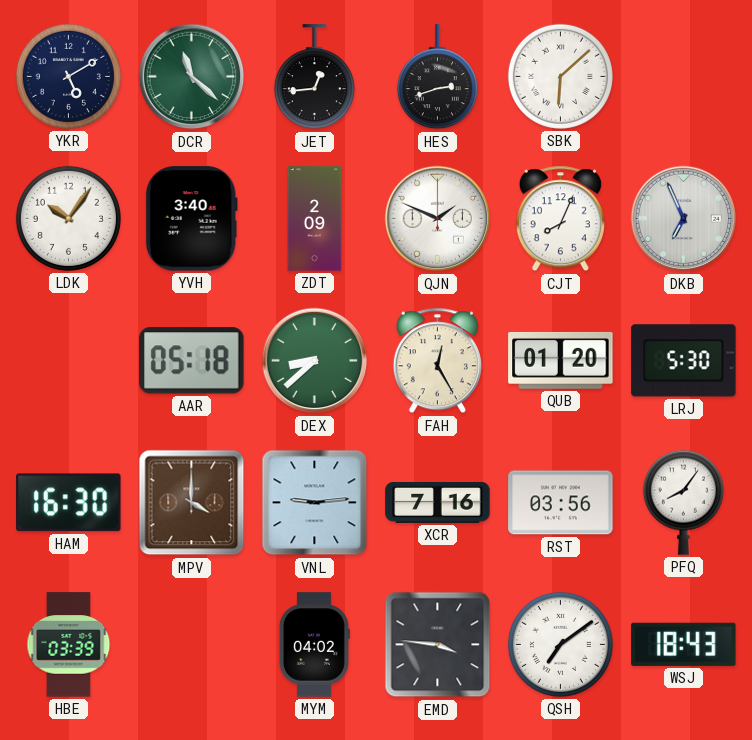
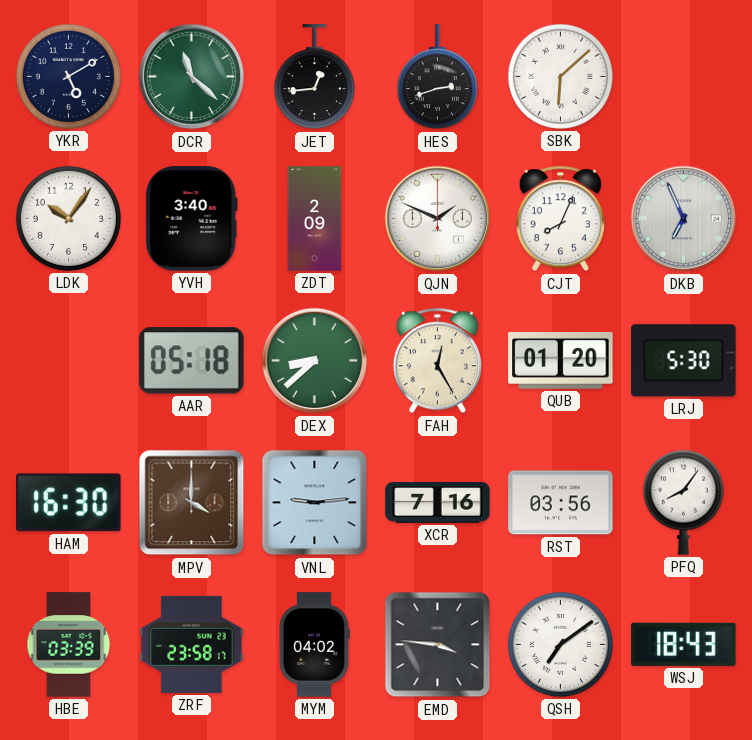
ZRF: none -> 23:58
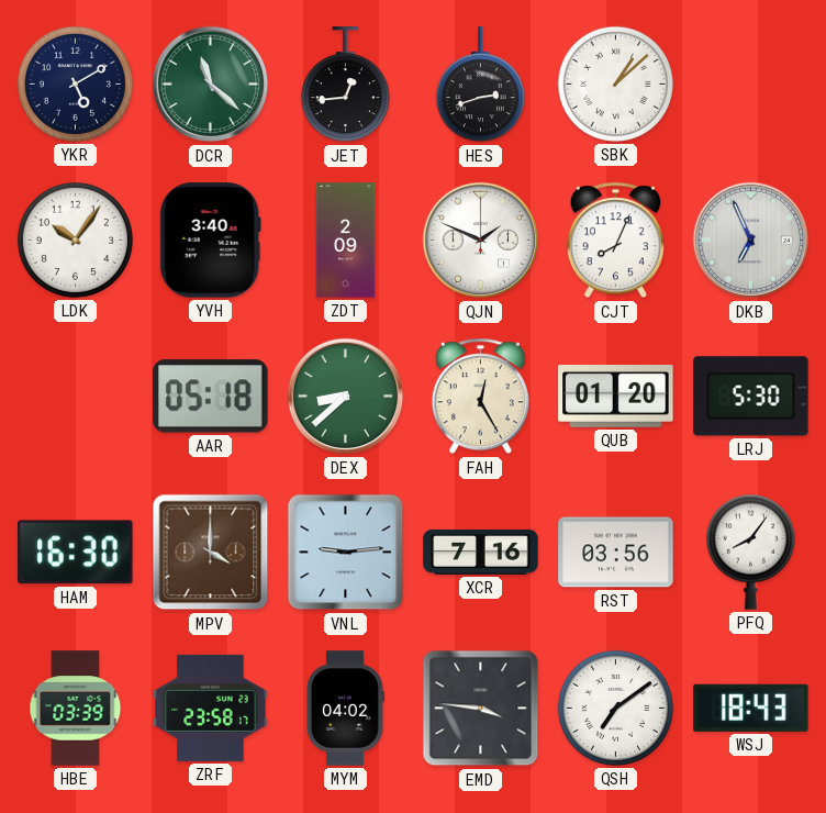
SBK: 6:08 -> 1:08
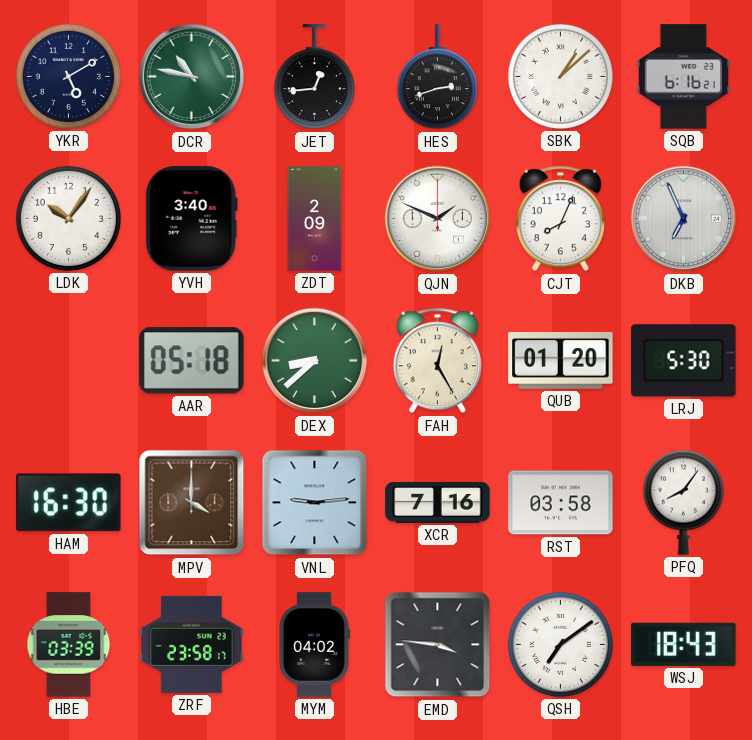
DCR: 11:22 -> 10:47
SQB: none -> 6:16
RST: 03:56 -> 03:58
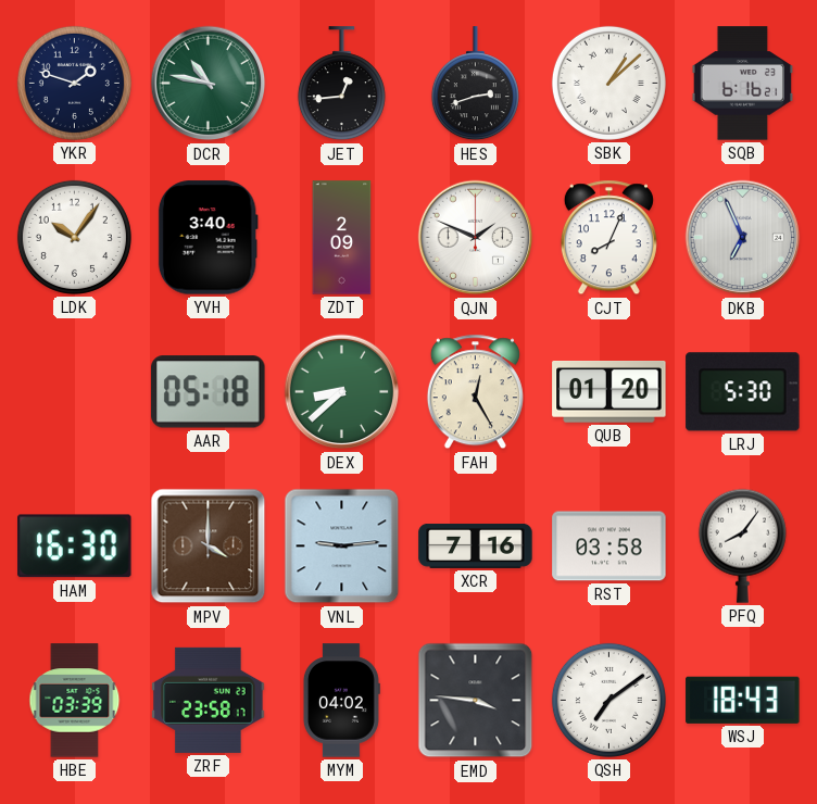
YKR: 5:10 -> 1:48
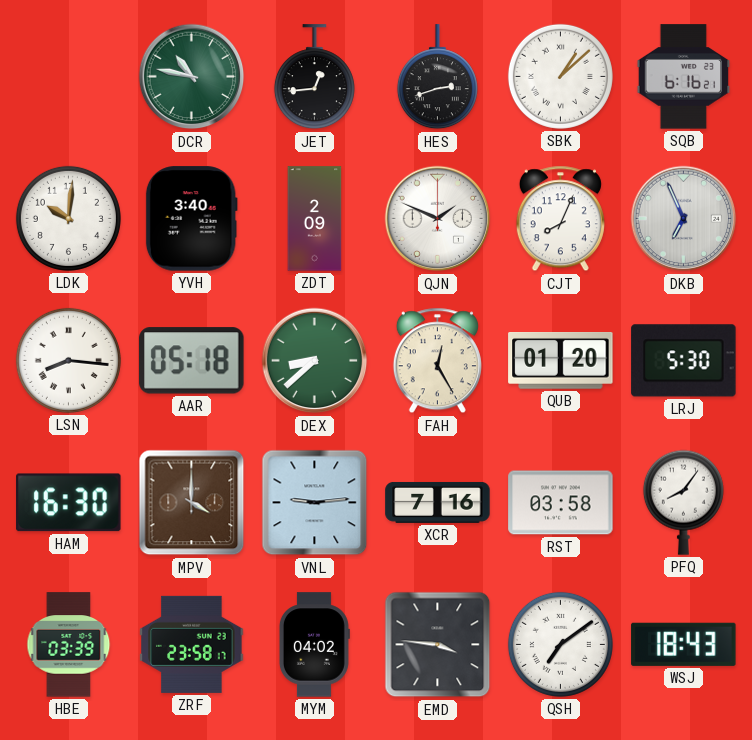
YKR: 1:48 -> none
LDK: 10:06 -> 10:01
LSN: none -> 8:16
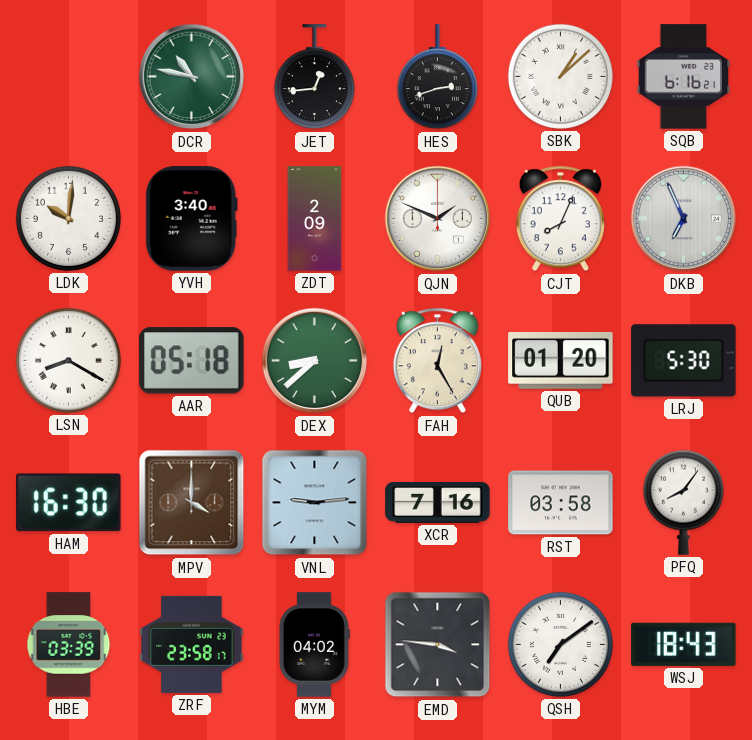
LSN: 8:16 -> 8:20
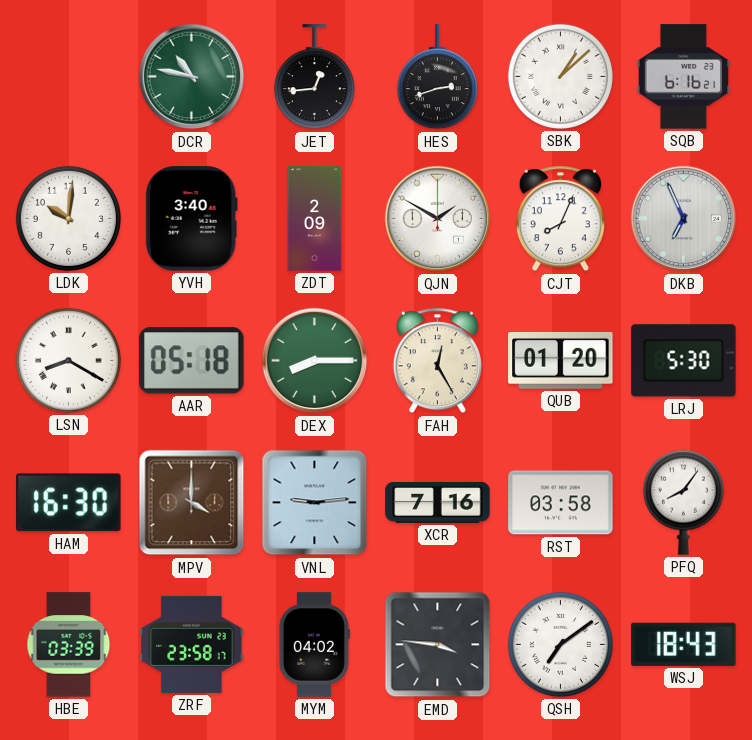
QJN: 1:49 -> 1:50
DEX: 8:38 -> 8:15
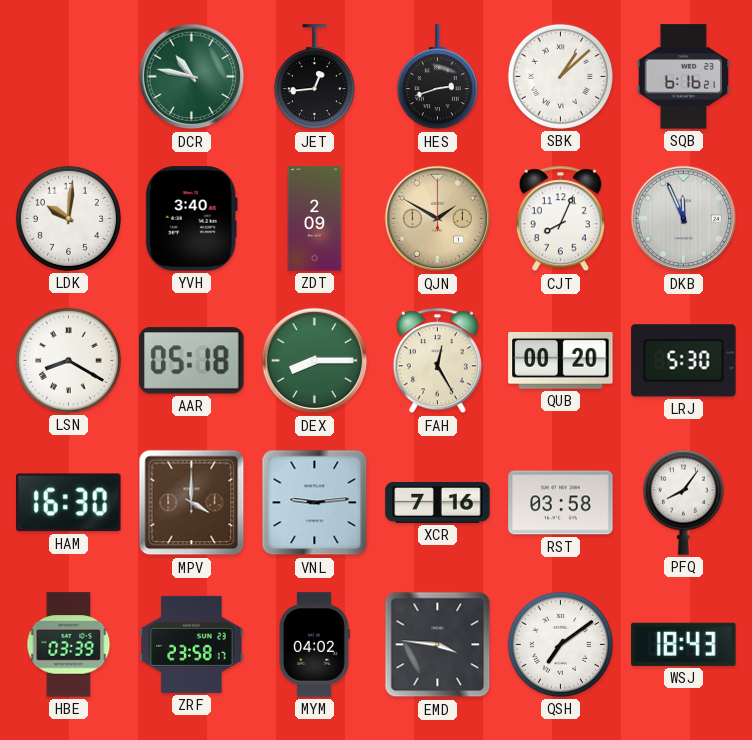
QJN dial: white -> champagne
DKB: 6:56 -> 11:56
QUB: 01:20 -> 00:20
